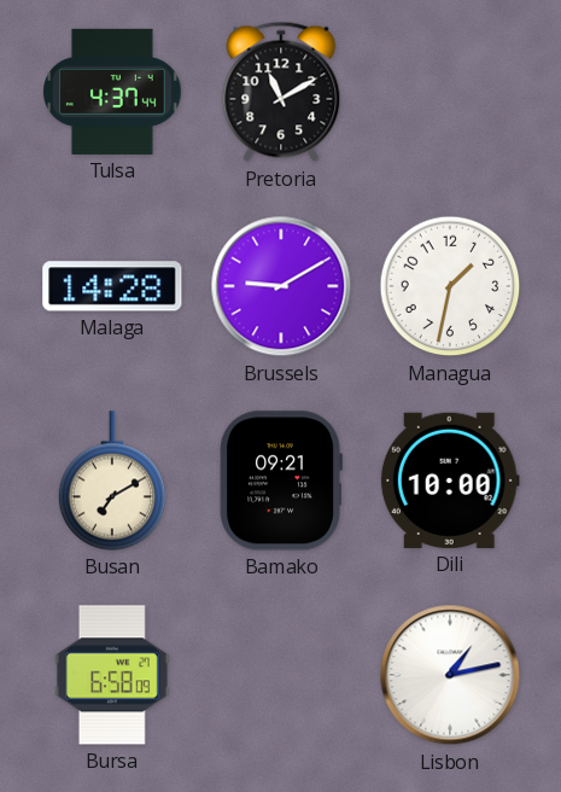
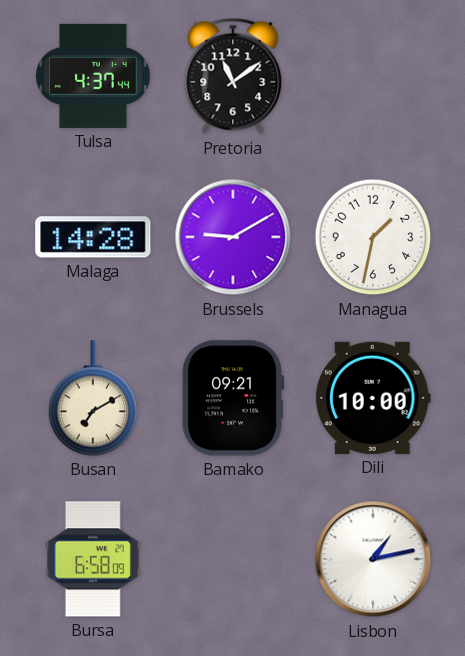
Pretoria: 11:10 -> 11:09
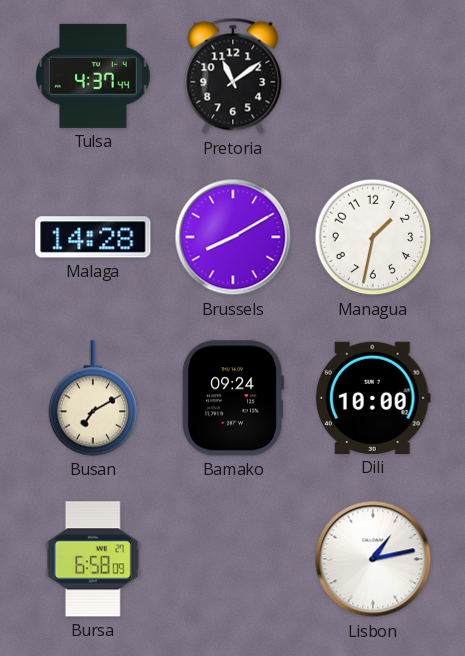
Brussels: 9:10 -> 8:10
Bamako: 09:21 -> 09:24
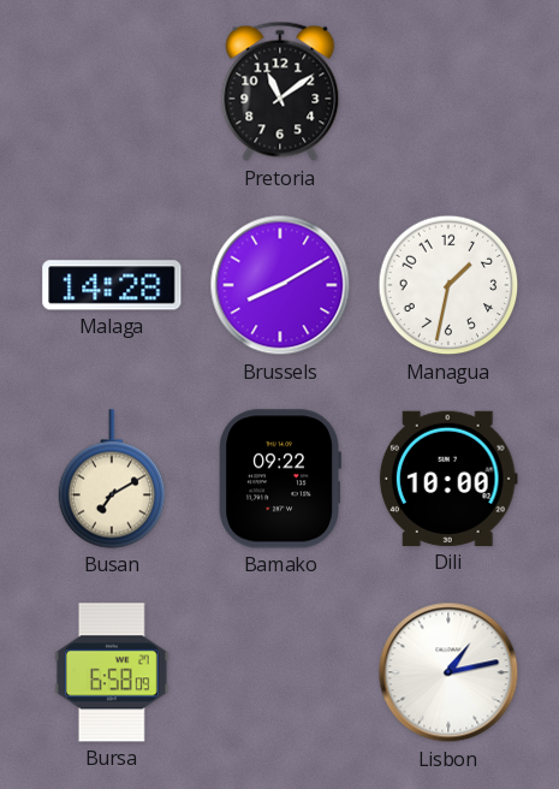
Tulsa: 4:37 -> none
Bamako: 09:24 -> 09:22
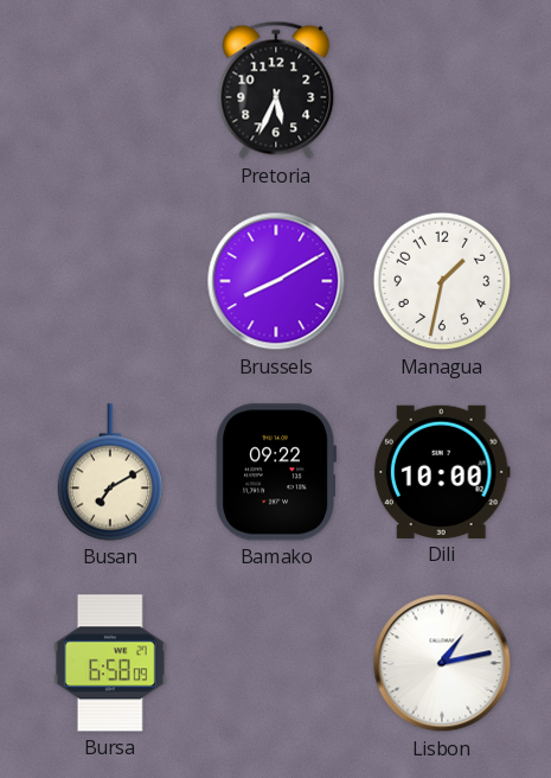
Pretoria: 11:09 -> 5:34
Malaga: 14:28 -> none
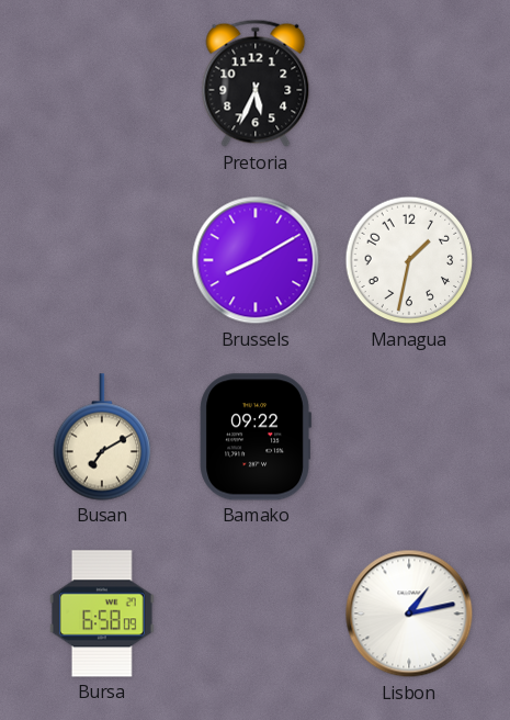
Dili: 10:00 -> none
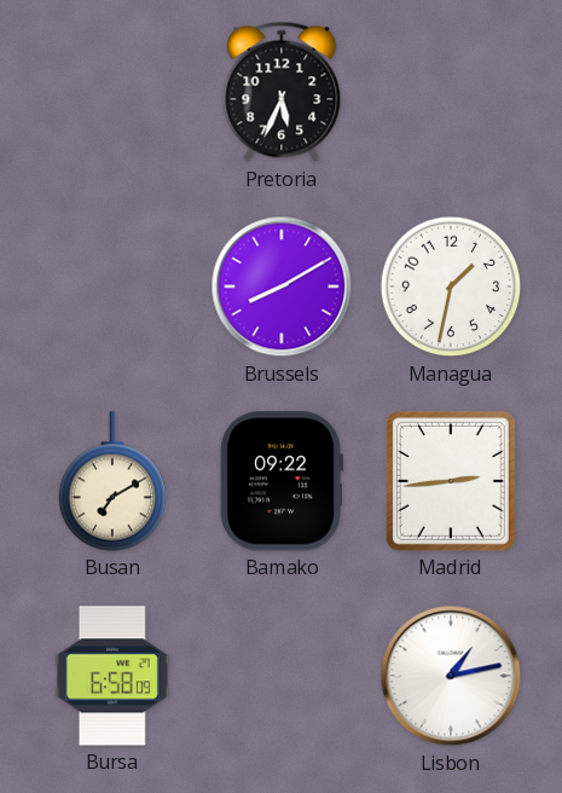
Madrid: none -> 2:44
